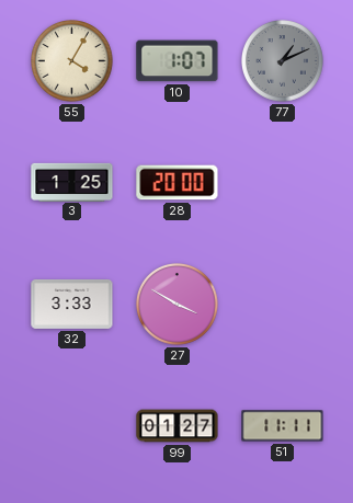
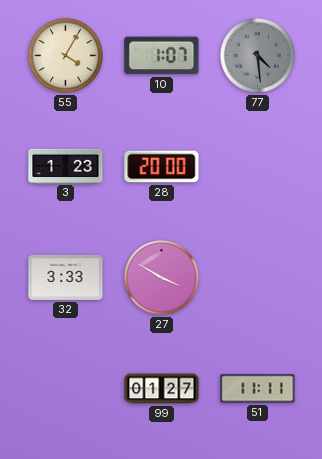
77: 1:11 -> 4:29
3: 1:25 -> 1:23
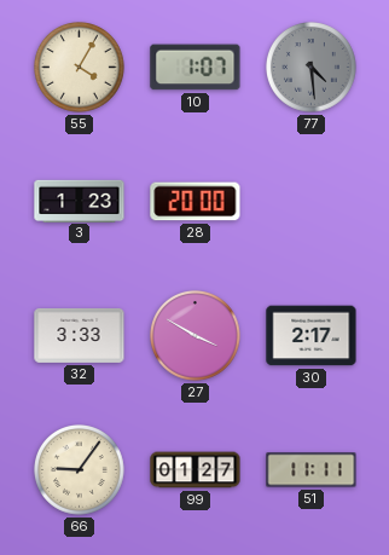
30: none -> 2:17
66: none -> 9:06
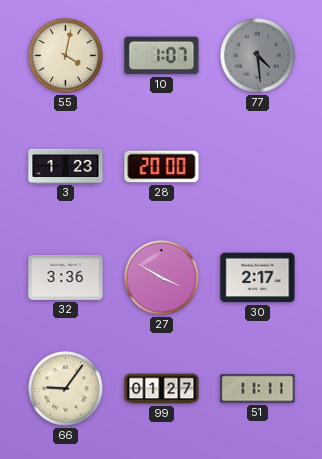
55: 4:05 -> 4:02
32: 3:33 -> 3:36
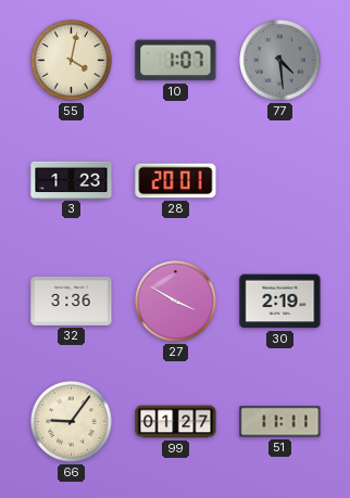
28: 20:00 -> 20:01
30: 2:17 -> 2:19
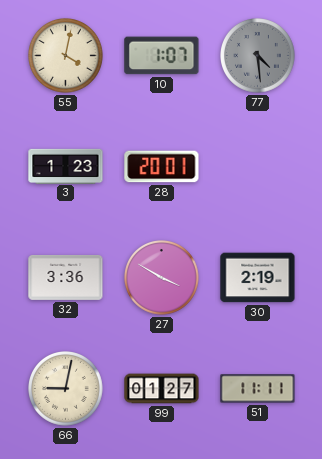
66: 9:06 -> 9:02
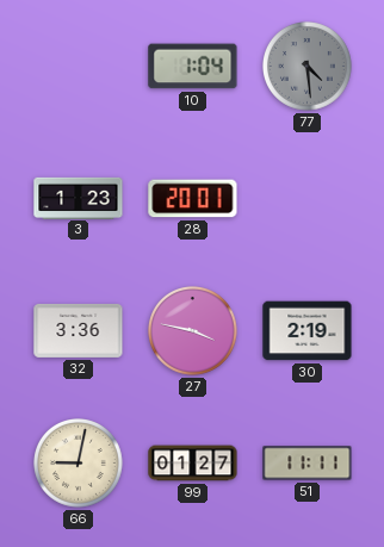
55: 4:02 -> none
10: 1:07 -> 1:04
27: 3:50 -> 3:47
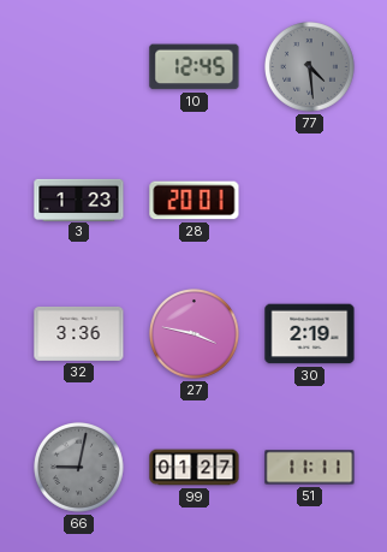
10: 1:04 -> 12:45
66 dial: cream -> grey
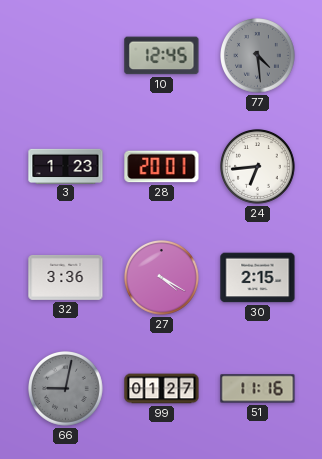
24: none -> 6:44
27: 3:47 -> 4:20
30: 2:19 -> 2:15
51: 11:11 -> 11:16
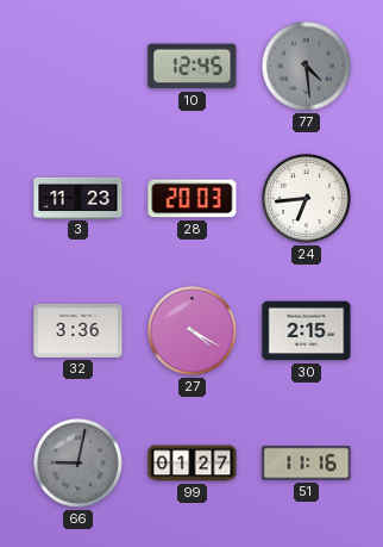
3: 1:23 -> 11:23
28: 20:01 -> 20:03
